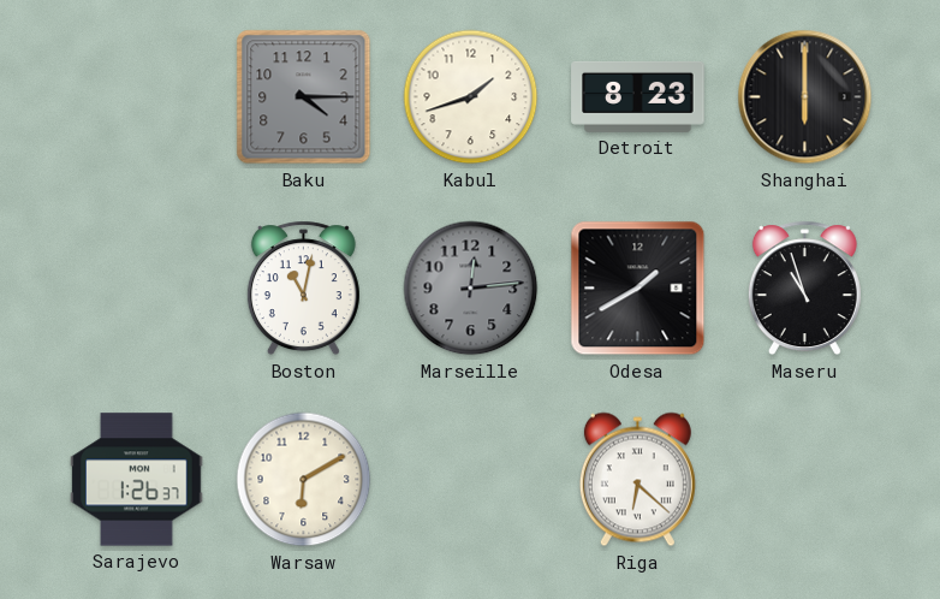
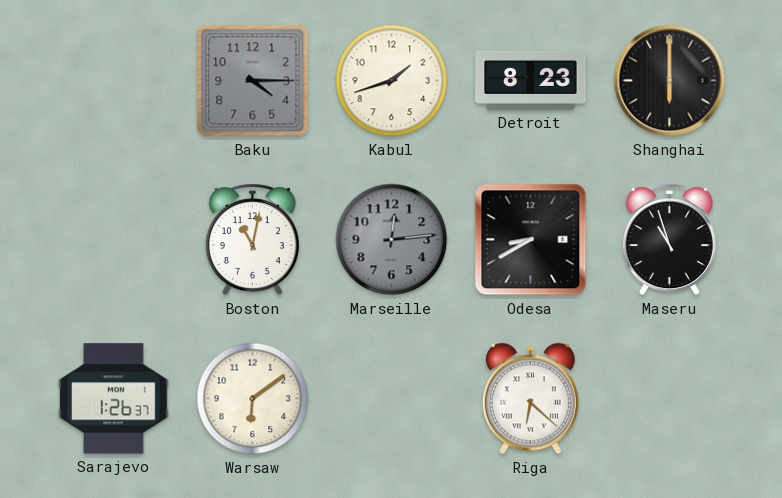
Odesa: 1:40 -> 8:40
Warsaw: 6:10 -> 6:09
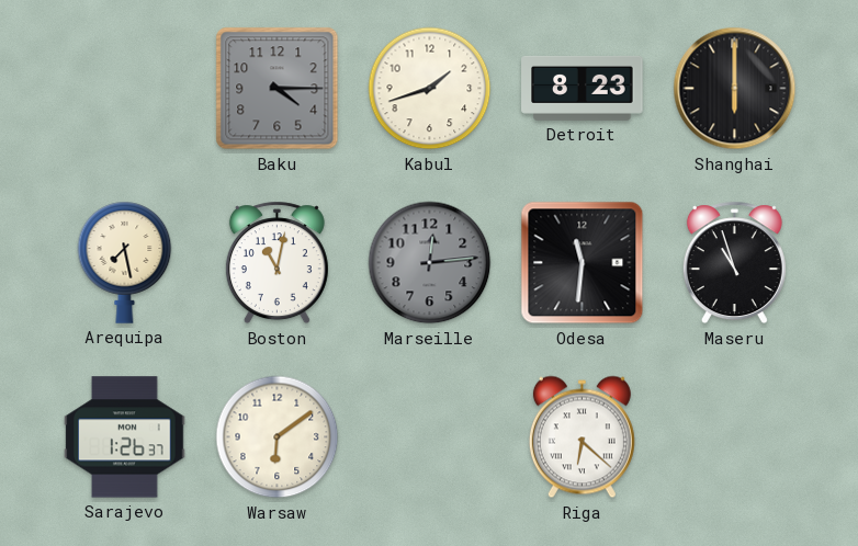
Arequipa: none -> 7:28
Odesa: 8:40 -> 11:31
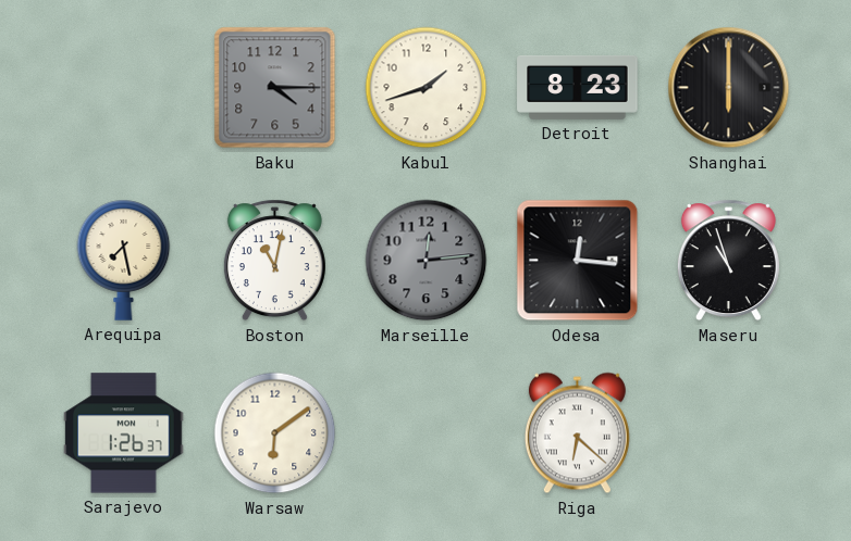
Odesa: 11:31 -> 12:16
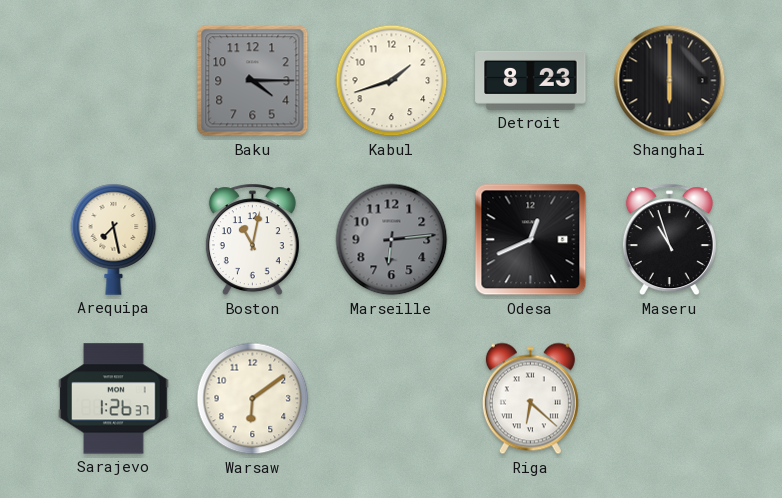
Marseille: 12:14 -> 6:14
Odesa: 12:16 -> 12:41
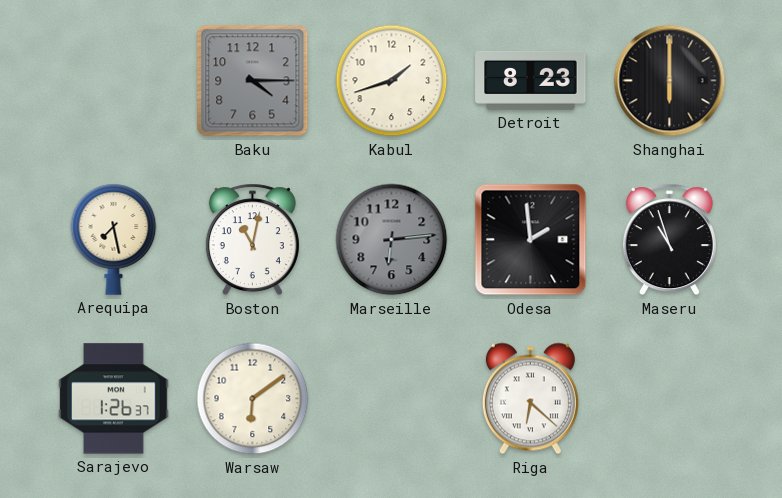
Odesa: 12:41 -> 1:59
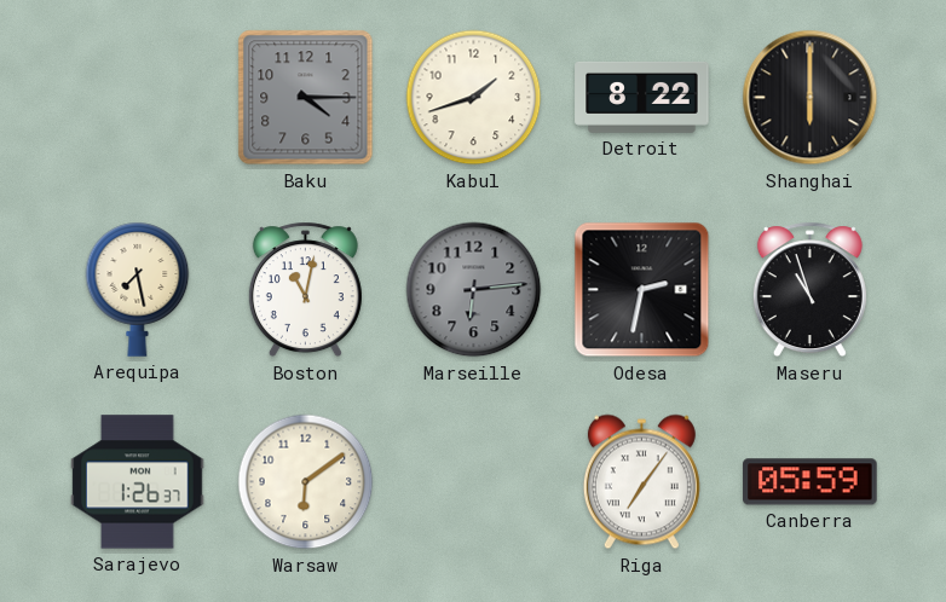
Detroit: 8:23 -> 8:22
Odesa: 1:59 -> 2:32
Riga: 6:22 -> 7:06
Canberra: none -> 05:59
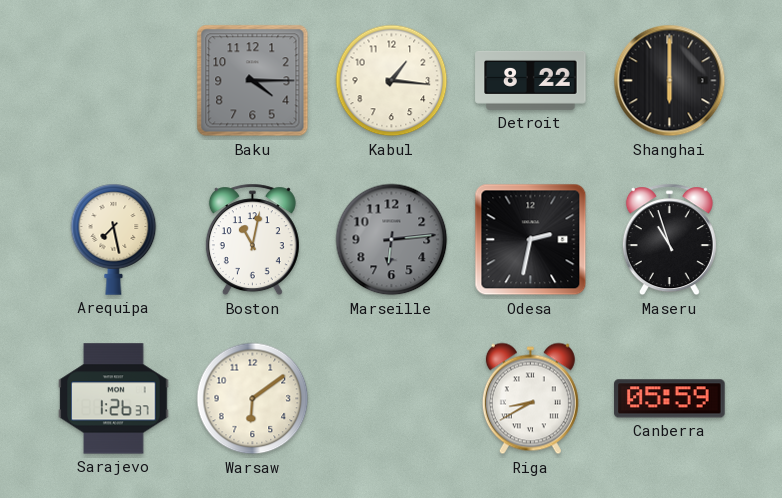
Kabul: 1:42 -> 1:16
Riga: 7:06 -> 8:40
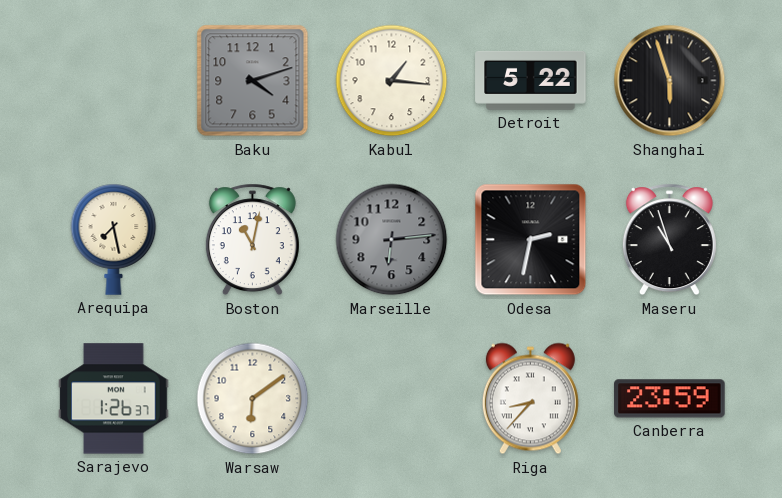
Baku: 4:15 -> 4:12
Detroit: 8:22 -> 5:22
Shanghai: 6:00 -> 5:57
Riga: 8:40 -> 8:37
Canberra: 05:59 -> 23:59
